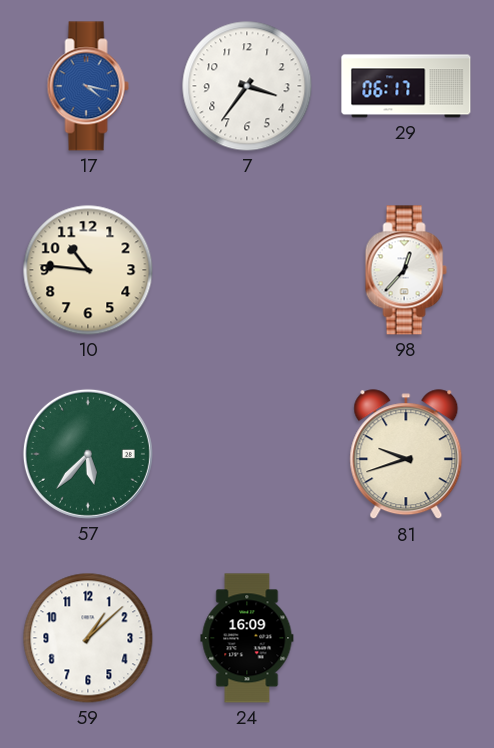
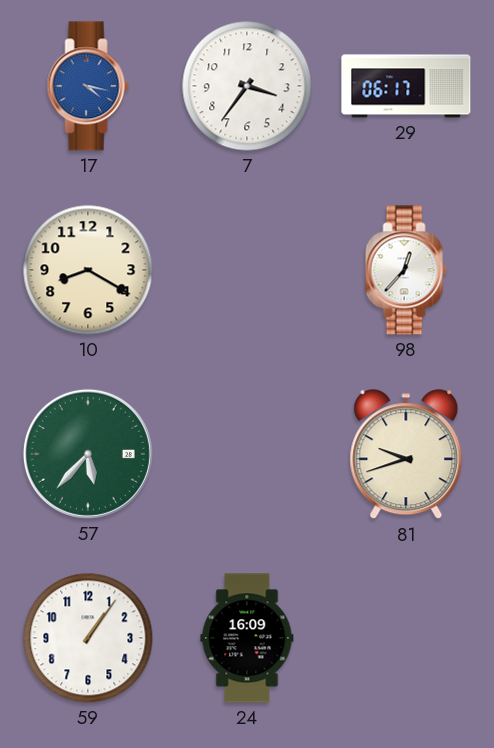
10: 10:46 -> 8:20
59: 1:08 -> 1:06
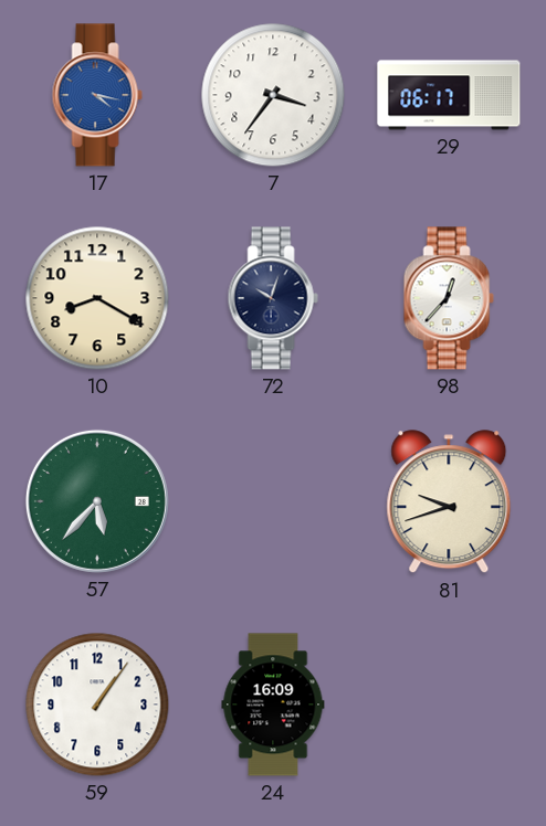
72: none -> 10:03
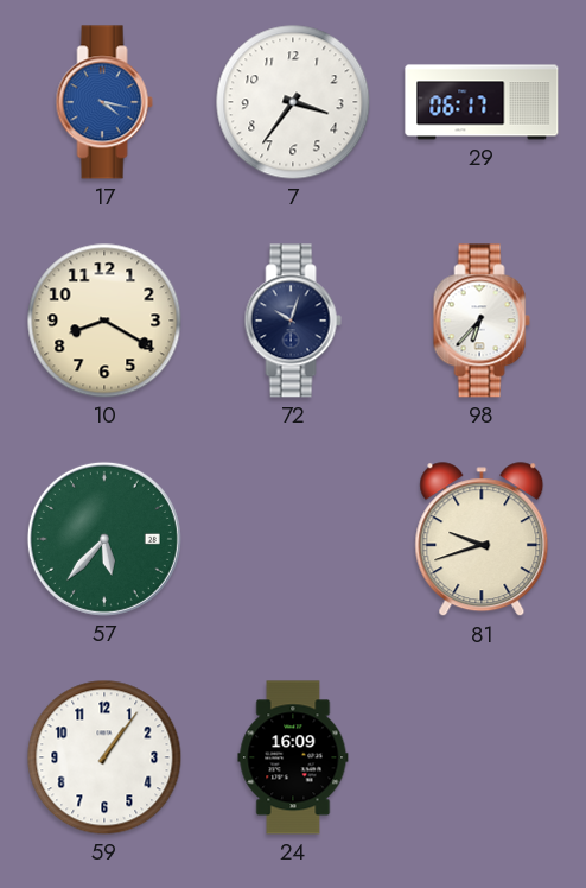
98: 12:37 -> 6:37
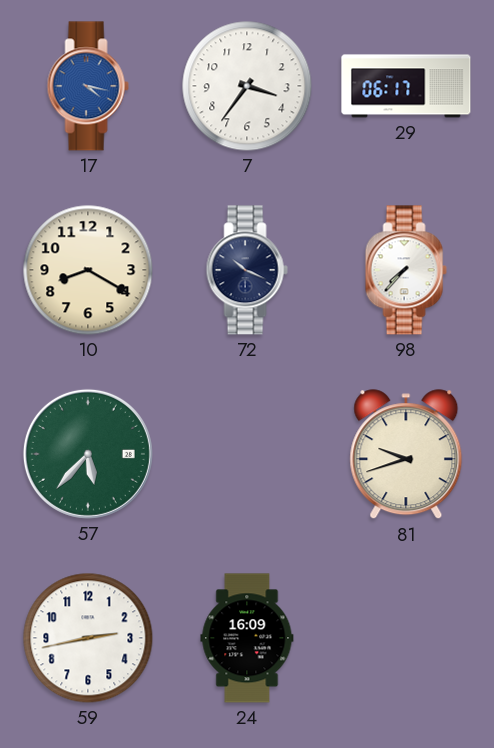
72: 10:03 -> 10:19
98: 6:37 -> 7:37
59: 1:06 -> 2:43
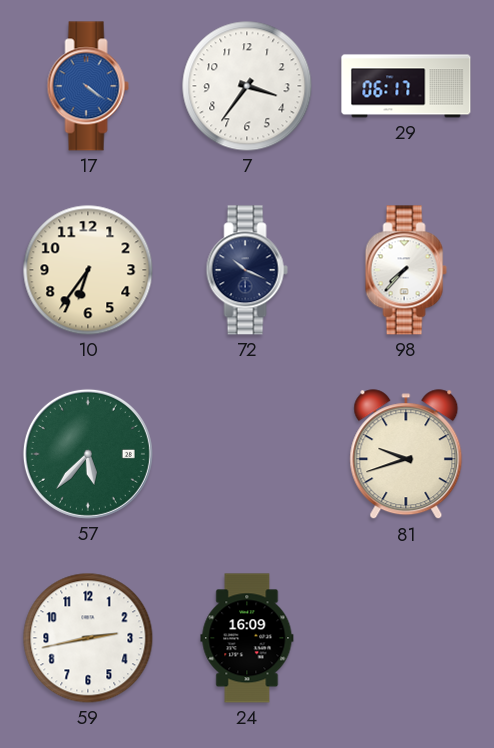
17: 4:17 -> 4:21
10: 8:20 -> 6:36
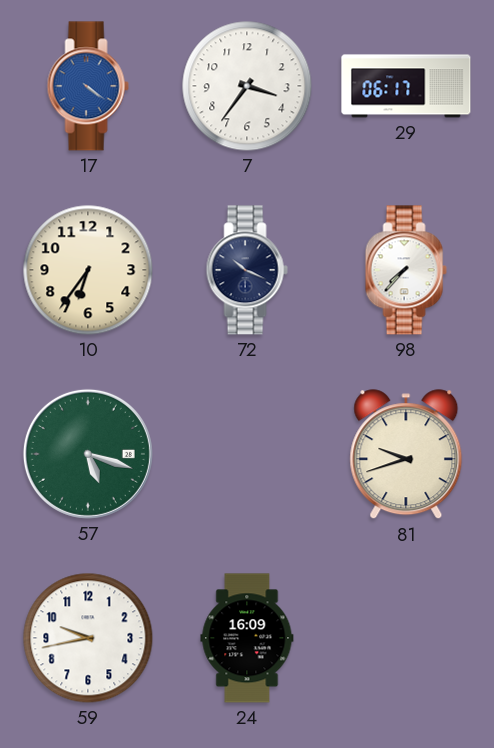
57: 5:37 -> 5:18
59: 2:43 -> 9:43
